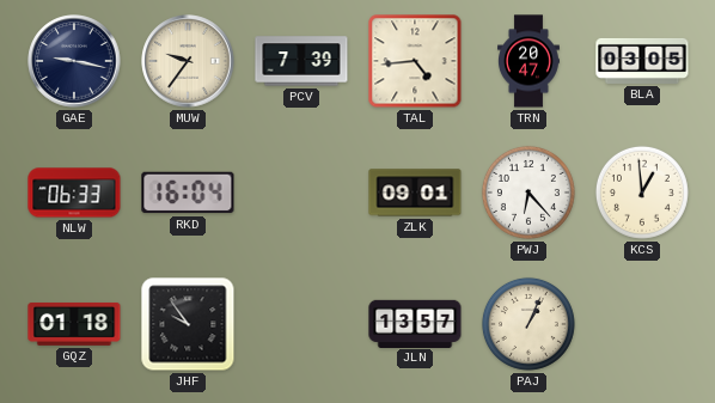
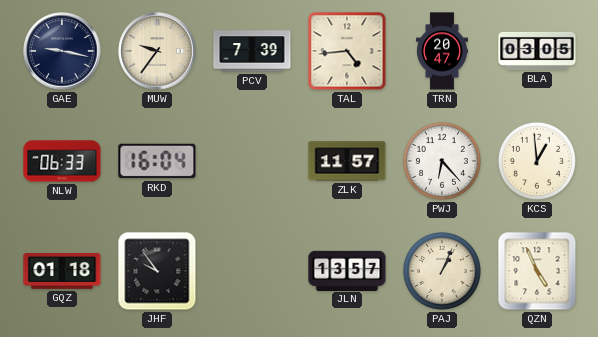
ZLK: 09:01 -> 11:57
QZN: none -> 4:56
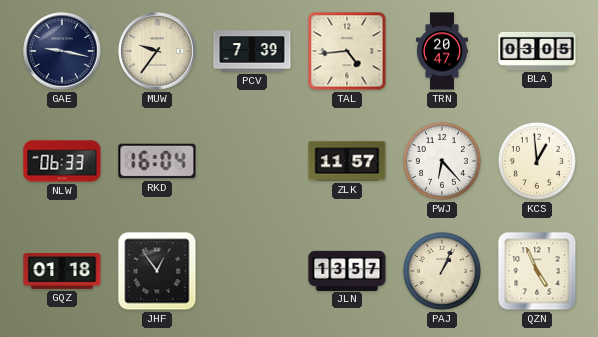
JHF: 9:54 -> 12:54
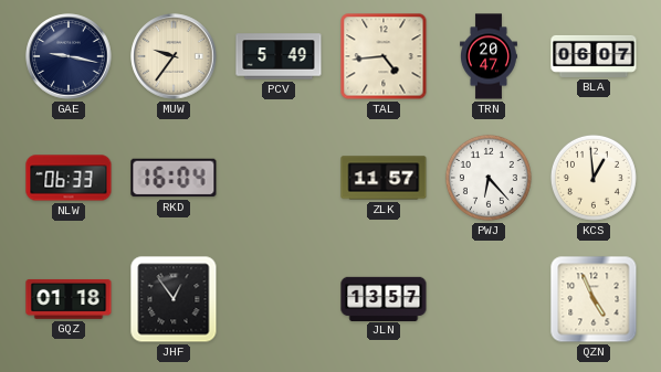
PCV: 7:39 -> 5:49
BLA: 03:05 -> 06:07
PAJ: 1:04 -> none
